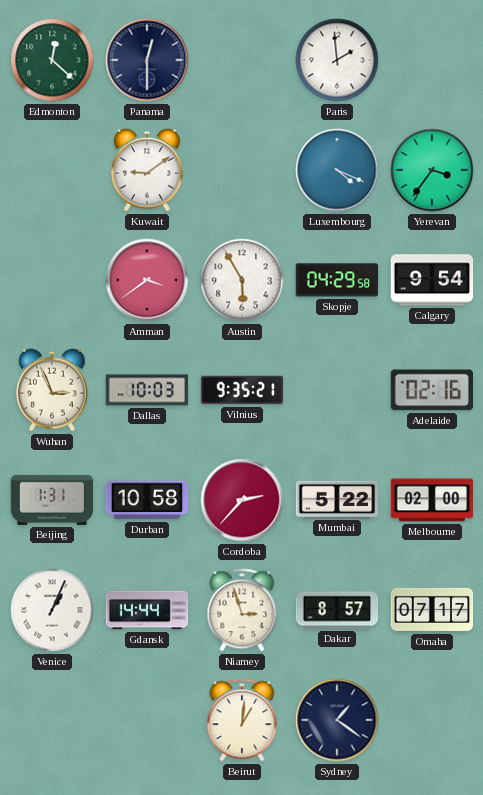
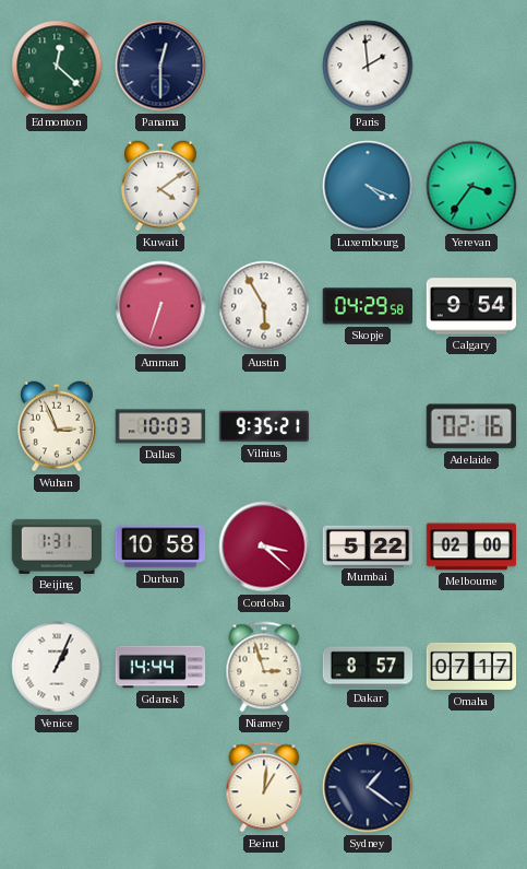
Kuwait: 9:09 -> 4:09
Amman: 3:39 -> 6:33
Cordoba: 2:37 -> 3:22
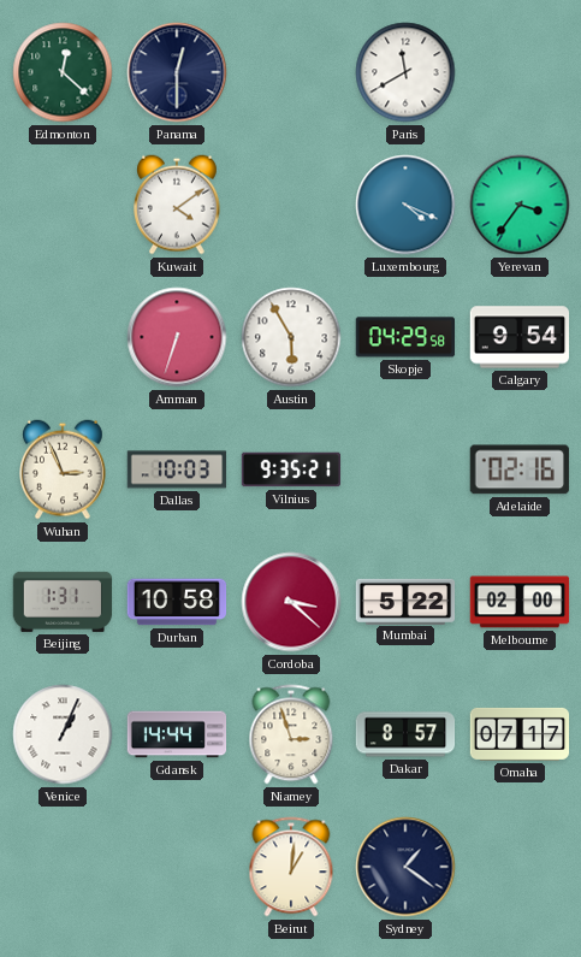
Paris: 1:59 -> 11:40
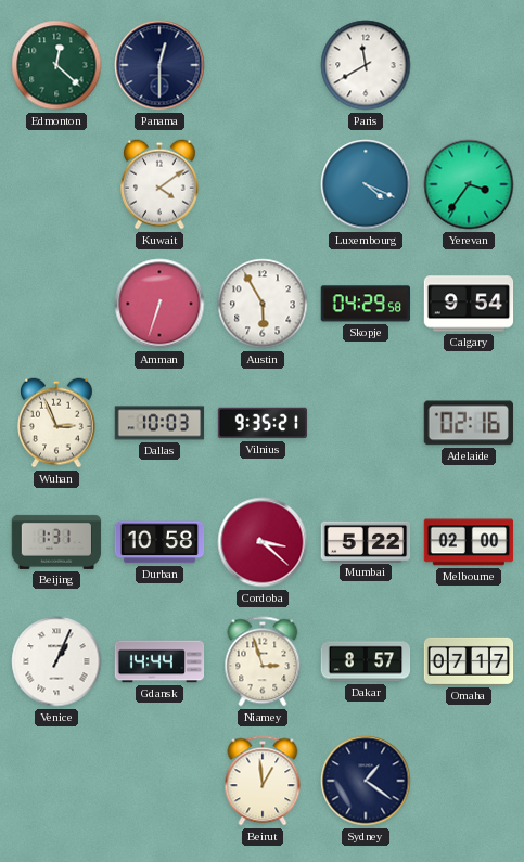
Beirut: 1:01 -> 12:59
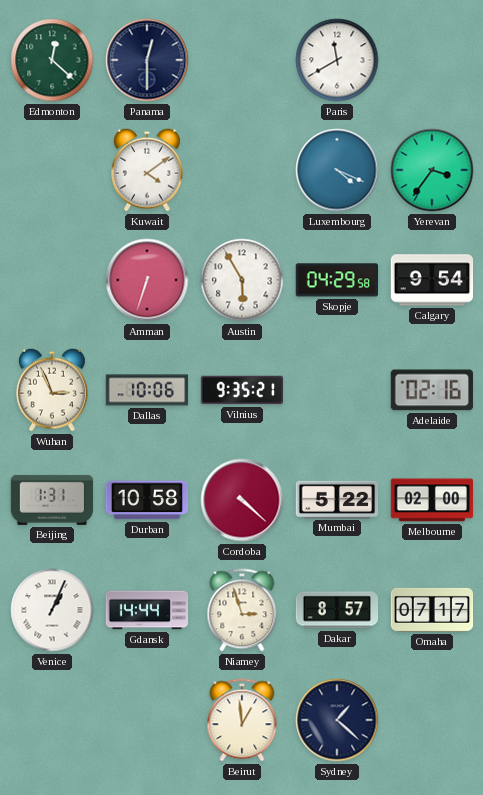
Dallas: 10:03 -> 10:06
Cordoba: 3:22 -> 4:22
Sydney: 1:21 -> 1:22
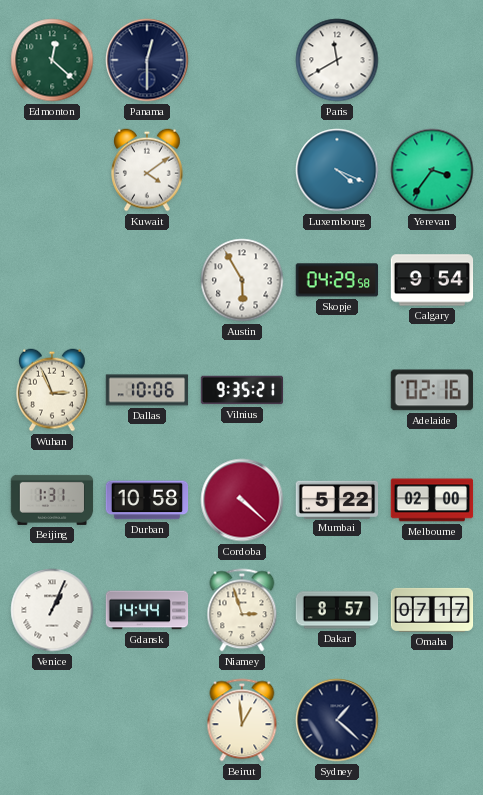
Amman: 6:33 -> none
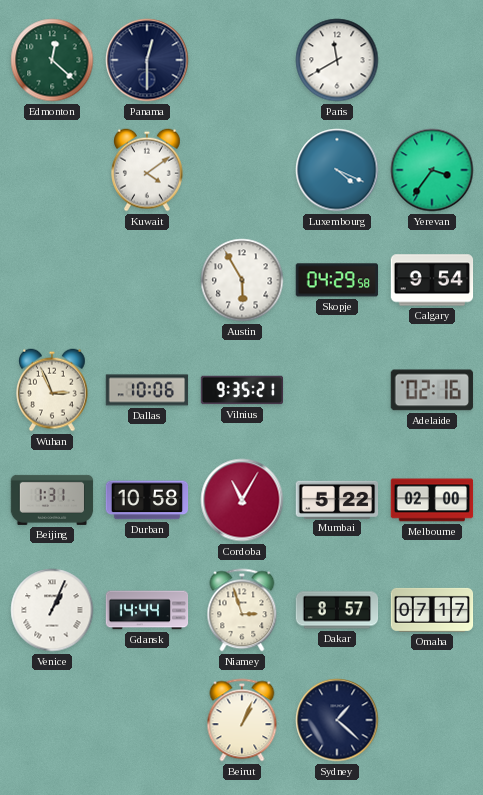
Cordoba: 4:22 -> 11:05
Beirut: 12:59 -> 1:04
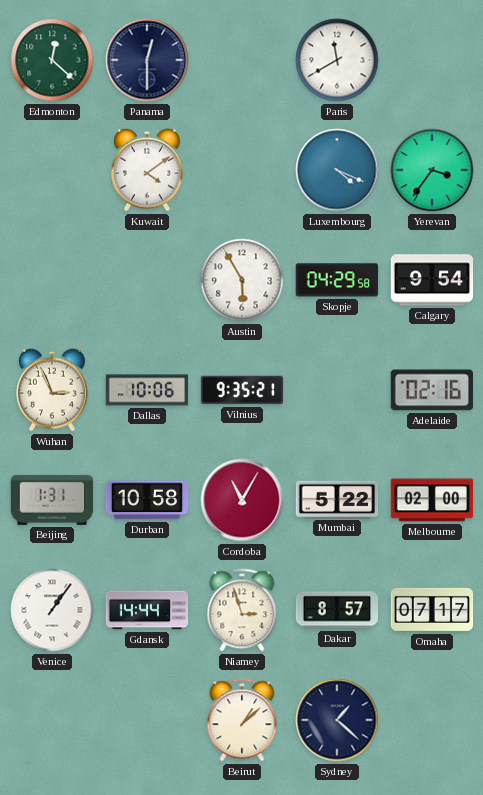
Venice: 1:04 -> 1:06
Beirut: 1:04 -> 1:08
